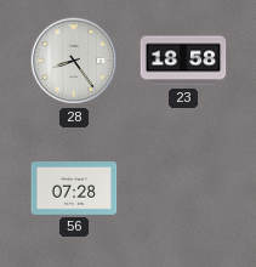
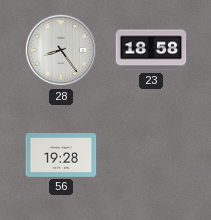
56: 07:28 -> 19:28
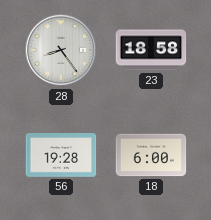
18: none -> 6:00
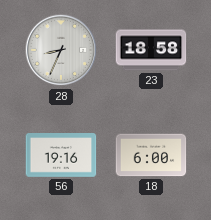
28: 8:24 -> 8:34
56: 19:28 -> 19:16
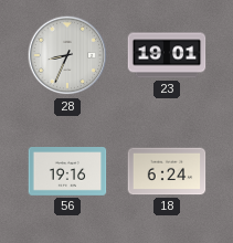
23: 18:58 -> 19:01
18: 6:00 -> 6:24
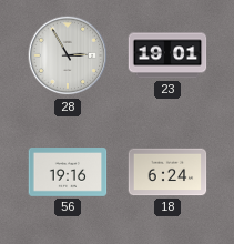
28: 8:34 -> 2:55
